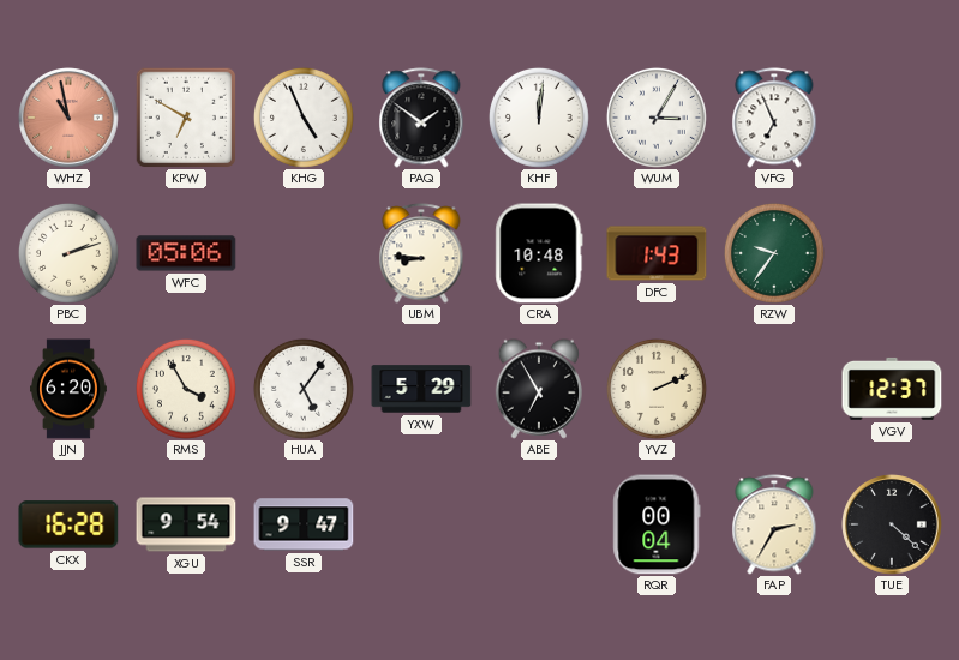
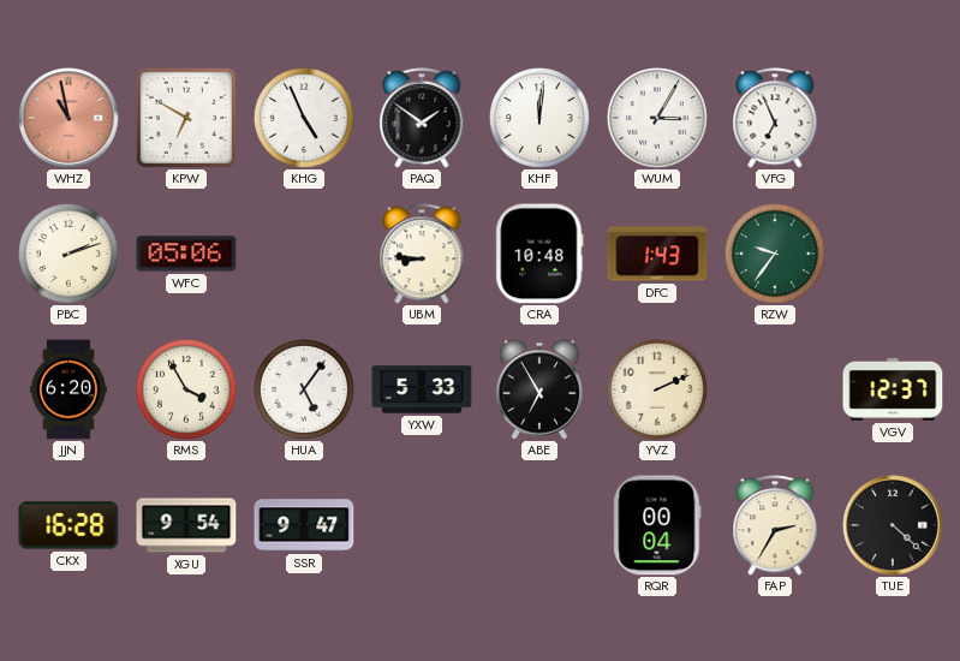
YXW: 5:29 -> 5:33
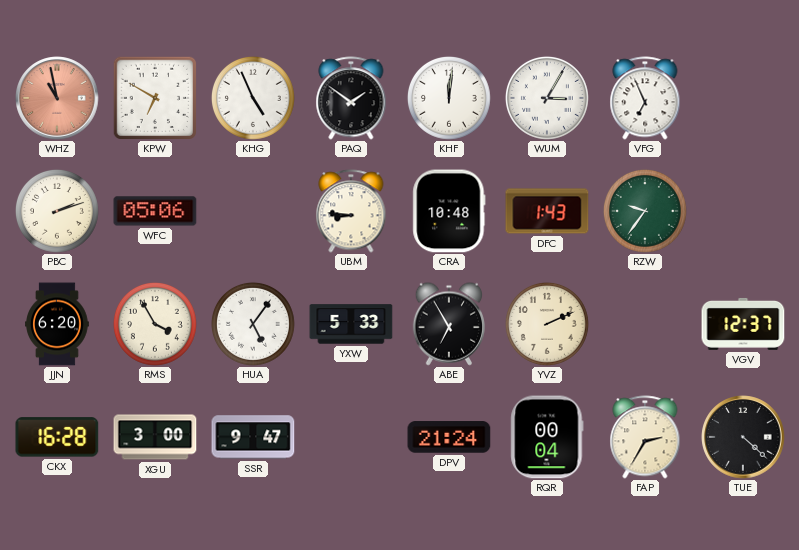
XGU: 9:54 -> 3:00
DPV: none -> 21:24
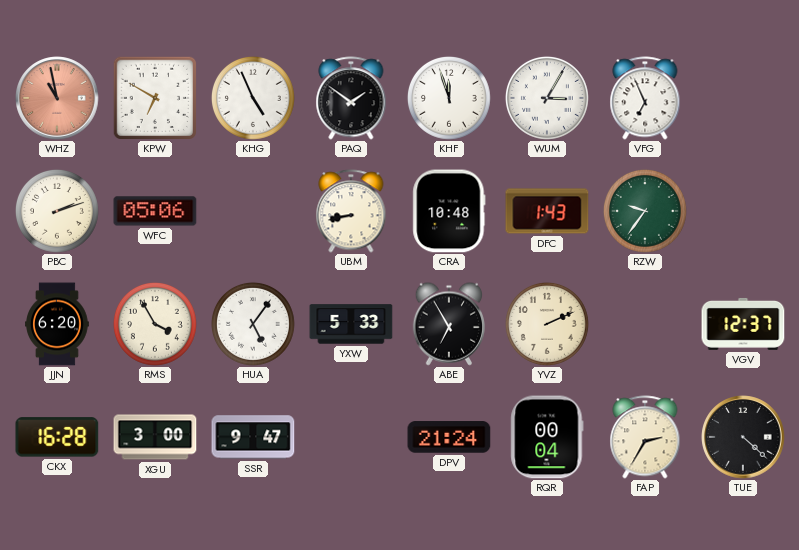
KHF: 12:01 -> 11:57
UBM: 8:46 -> 8:43
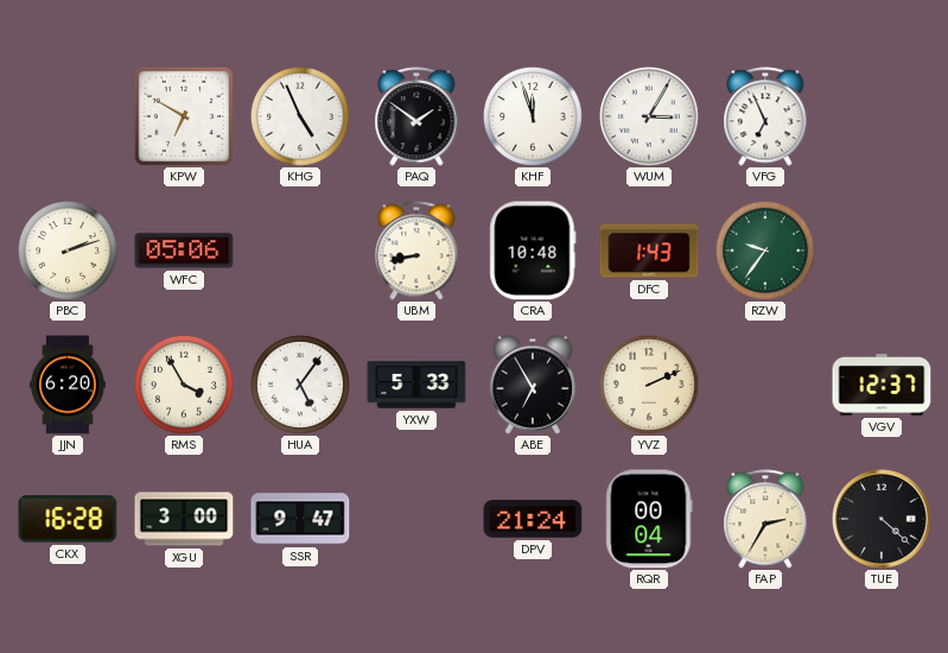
WHZ: 10:58 -> none
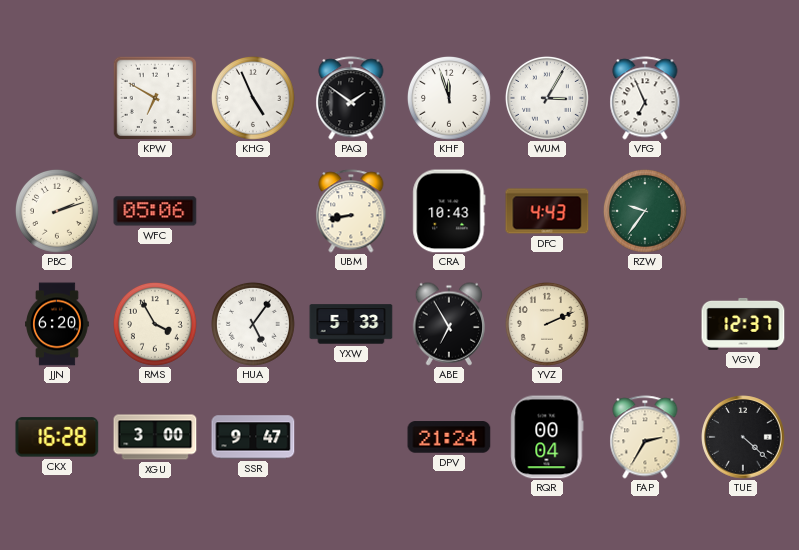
CRA: 10:48 -> 10:43
DFC: 1:43 -> 4:43
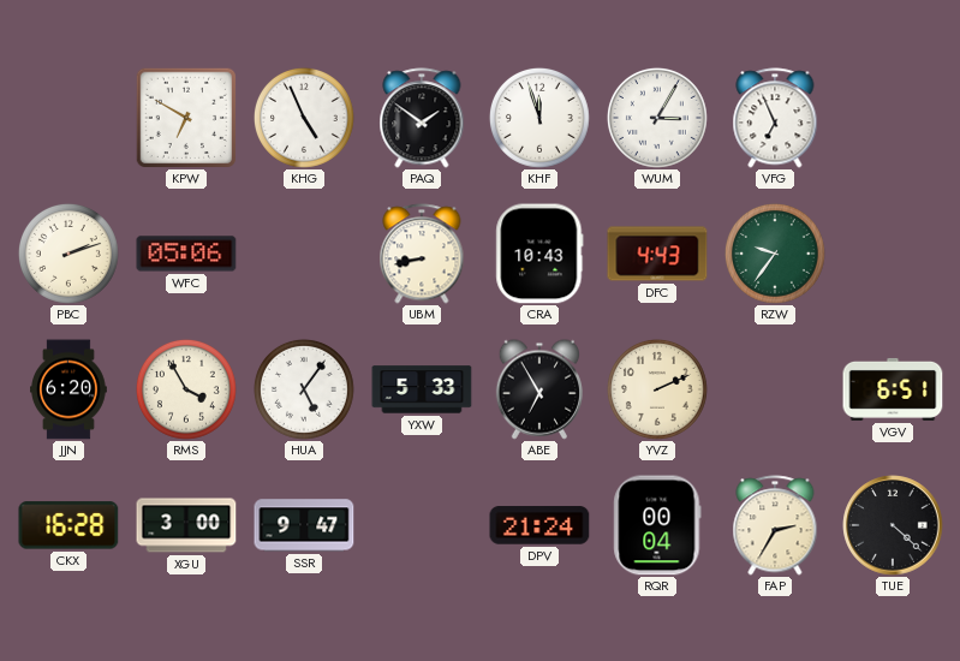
VGV: 12:37 -> 6:51
